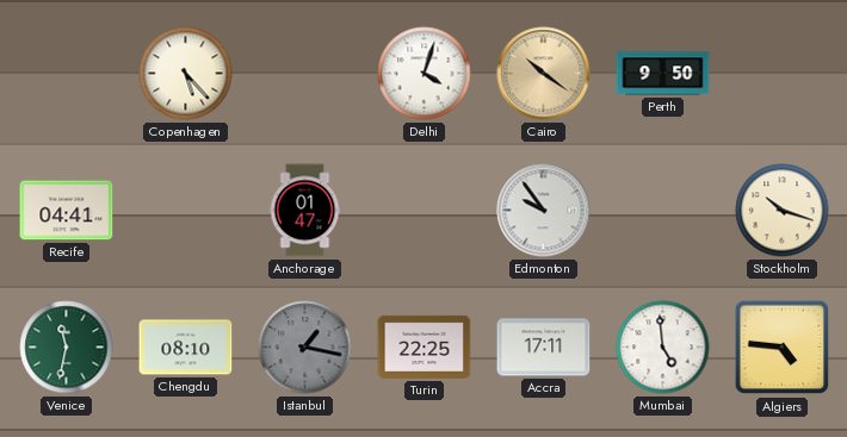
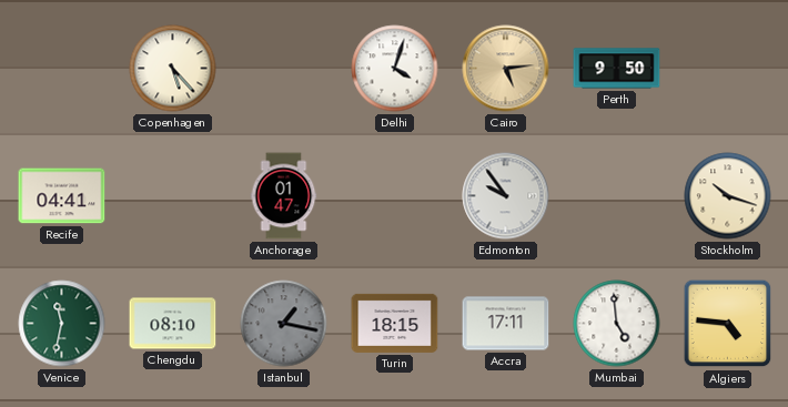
Cairo: 10:21 -> 5:14
Turin: 22:25 -> 18:15
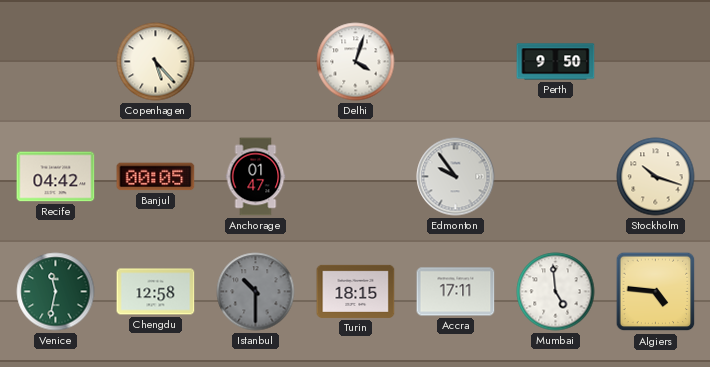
Cairo: 5:14 -> none
Recife: 04:41 -> 04:42
Banjul: none -> 00:05
Chengdu: 08:10 -> 12:58
Istanbul: 1:17 -> 10:30
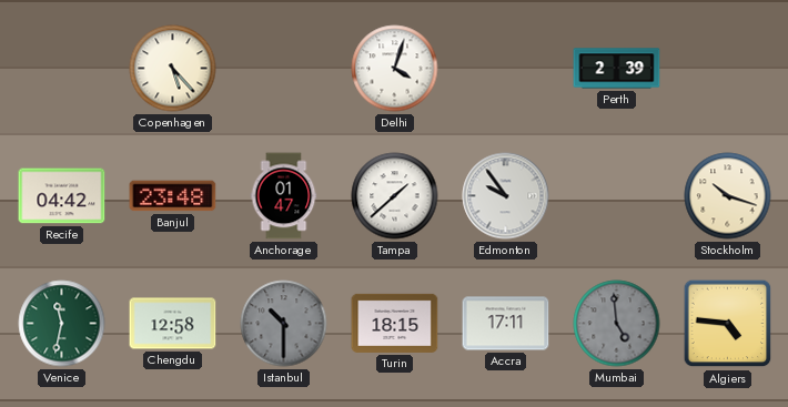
Perth: 9:50 -> 2:39
Banjul: 00:05 -> 23:48
Tampa: none -> 1:38
Mumbai dial: white -> grey
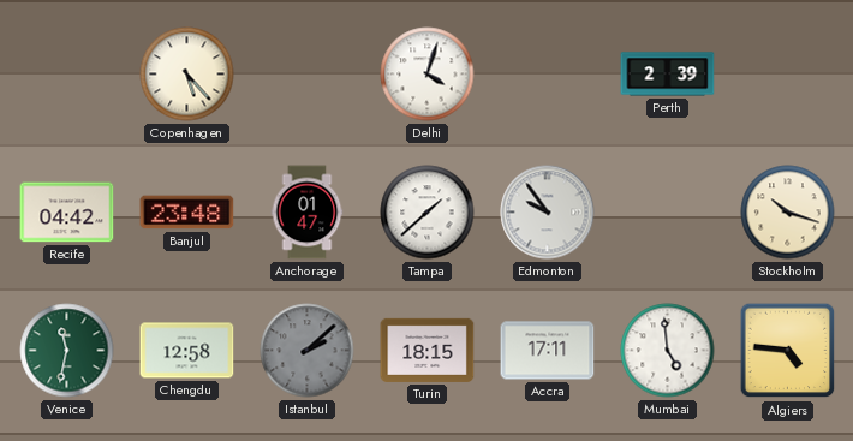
Istanbul: 10:30 -> 2:08
Mumbai dial: grey -> white
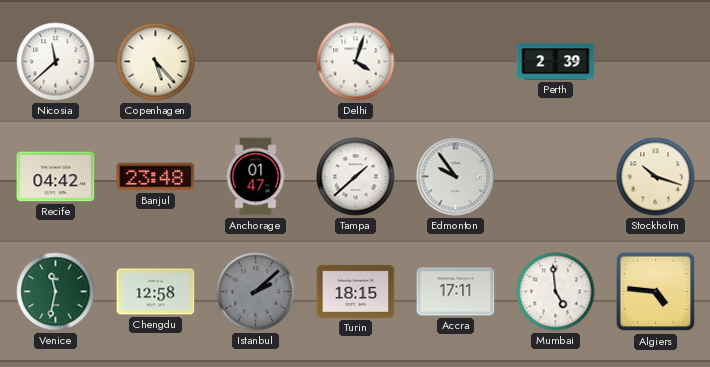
Nicosia: none -> 11:38
